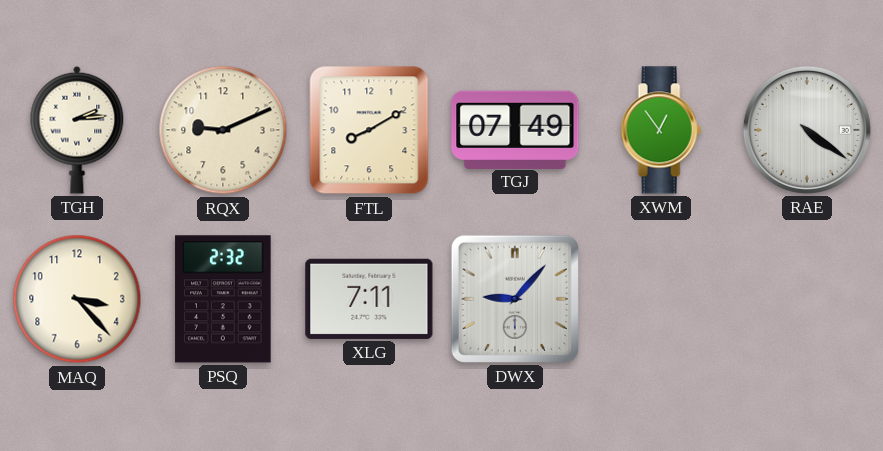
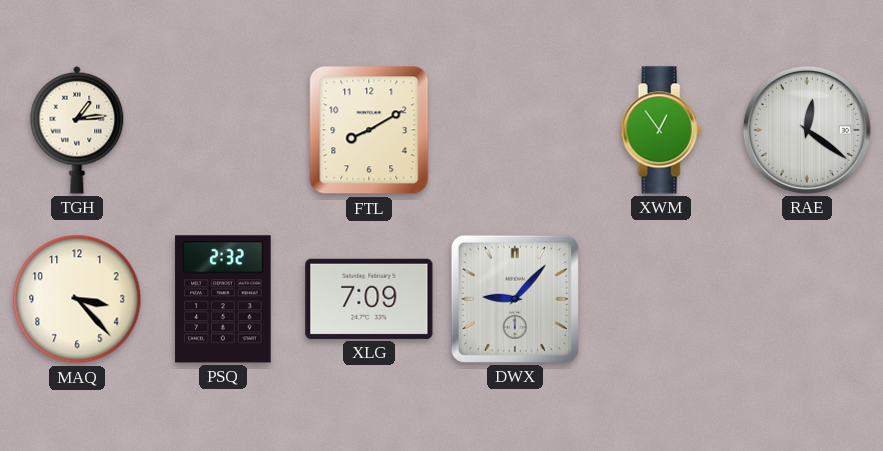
TGH: 2:14 -> 1:14
RQX: 9:11 -> none
TGJ: 07:49 -> none
RAE: 4:21 -> 12:21
XLG: 7:11 -> 7:09
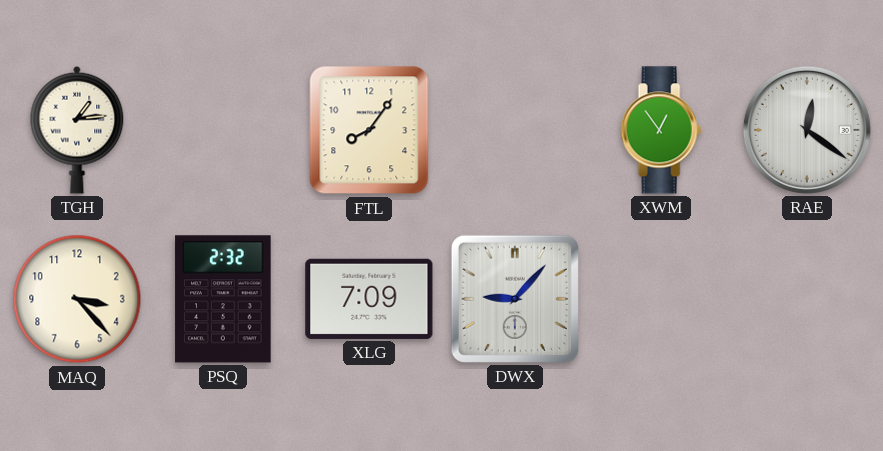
FTL: 8:10 -> 8:06
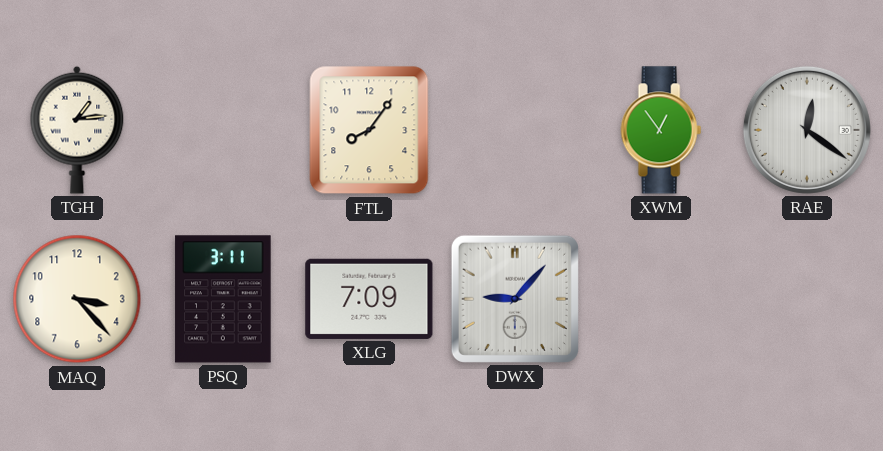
PSQ: 2:32 -> 3:11
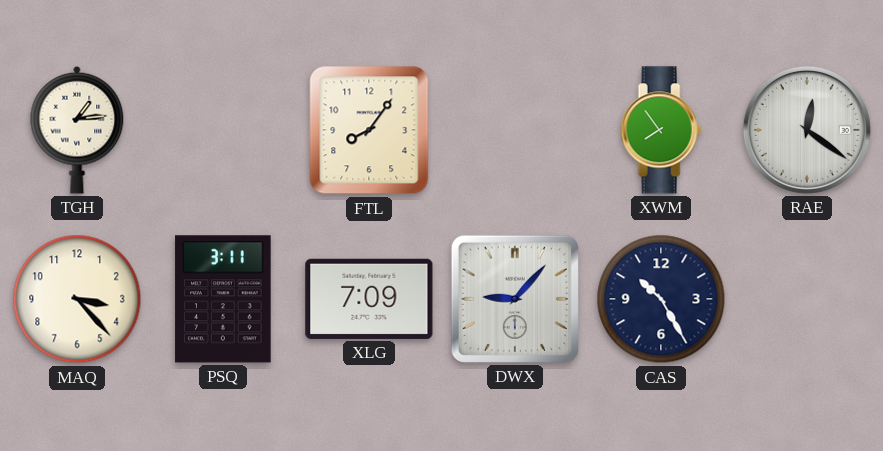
XWM: 12:54 -> 7:54
CAS: none -> 10:25
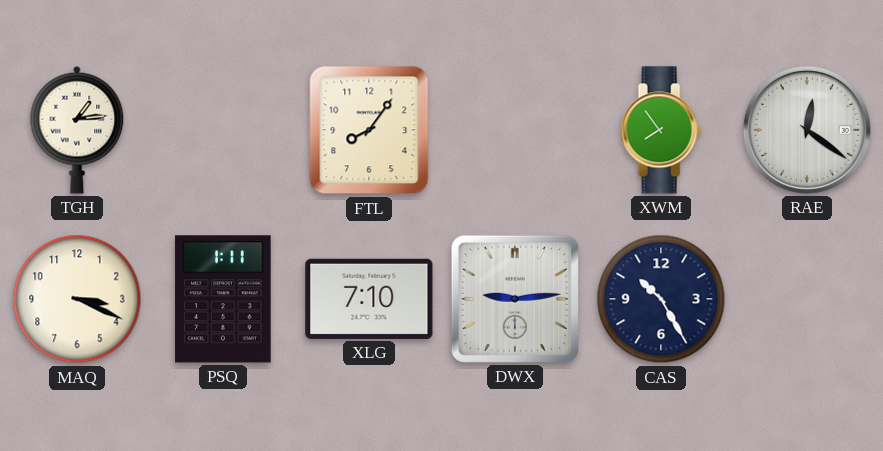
MAQ: 3:23 -> 3:19
PSQ: 3:11 -> 1:11
XLG: 7:09 -> 7:10
DWX: 9:07 -> 9:14
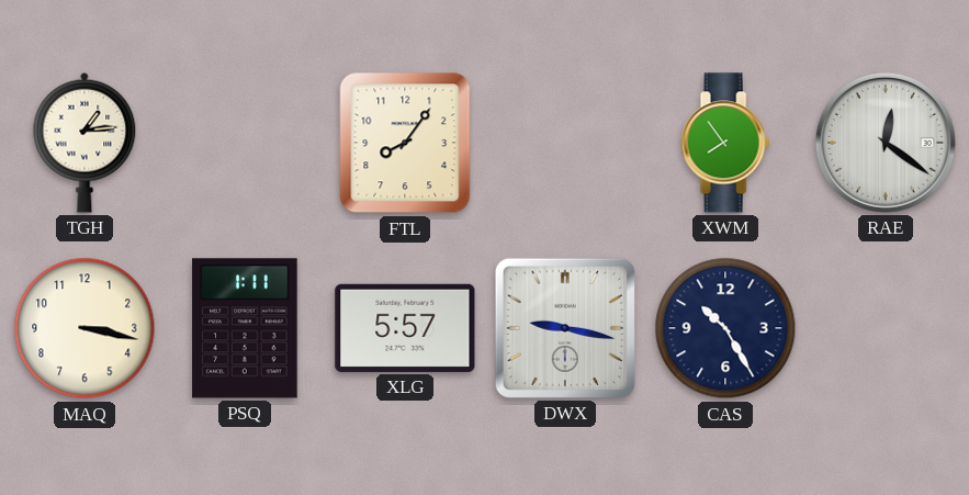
MAQ: 3:19 -> 3:17
XLG: 7:10 -> 5:57
DWX: 9:14 -> 9:17
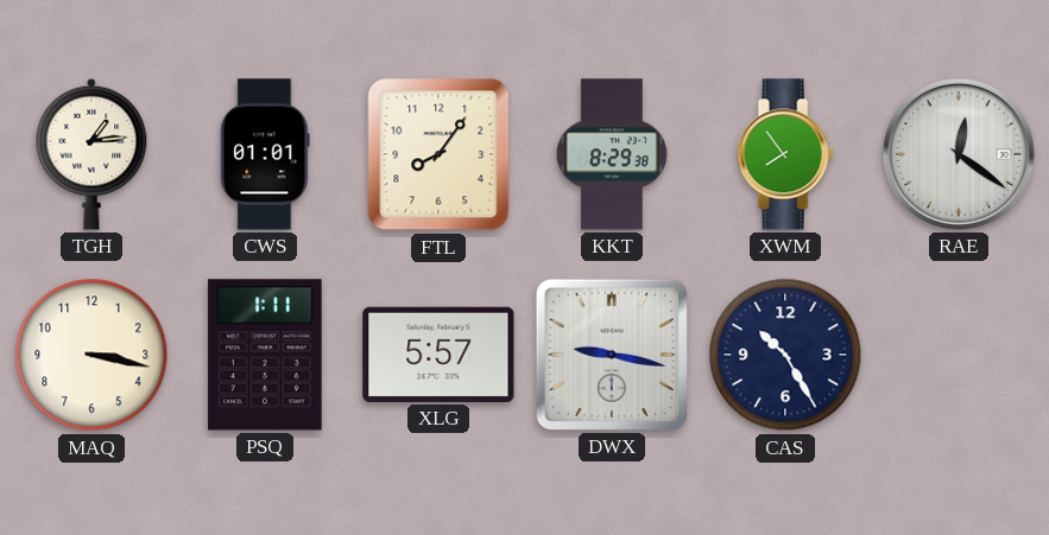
CWS: none -> 01:01
KKT: none -> 8:29
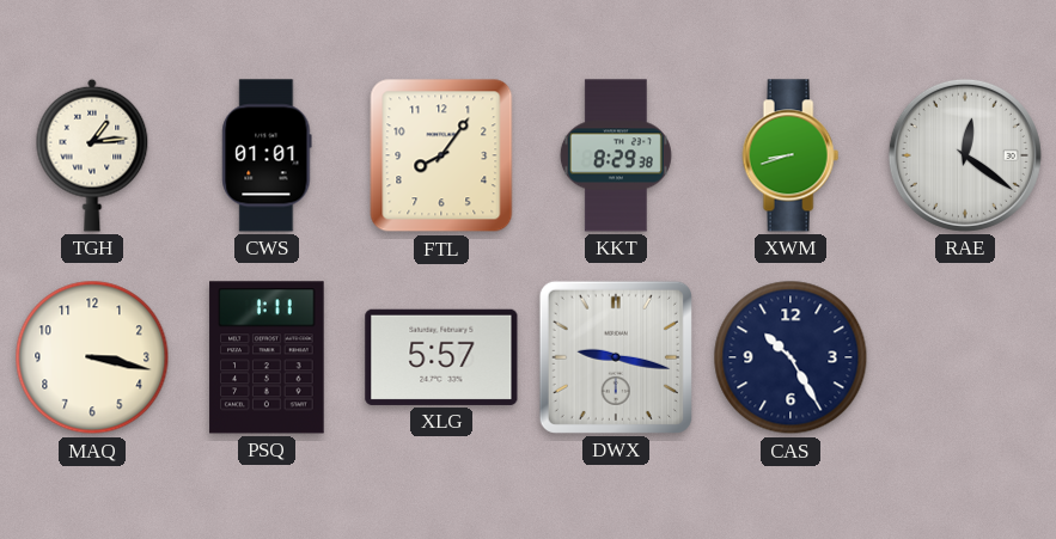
XWM: 7:54 -> 8:42
